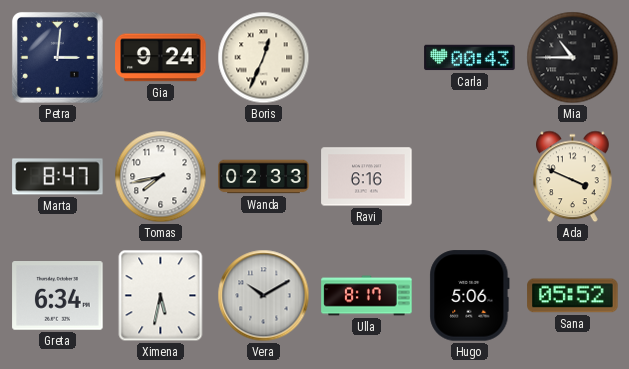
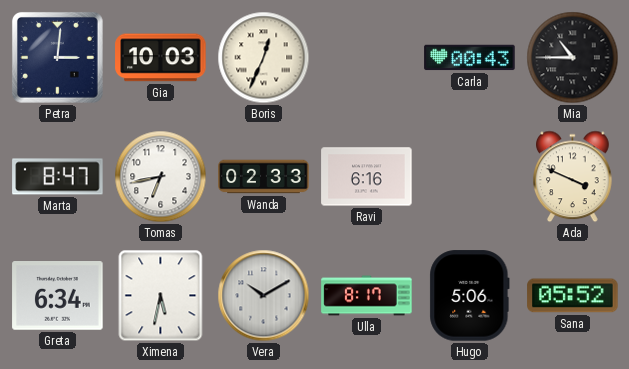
Gia: 9:24 -> 10:03
Tomas: 7:43 -> 6:43
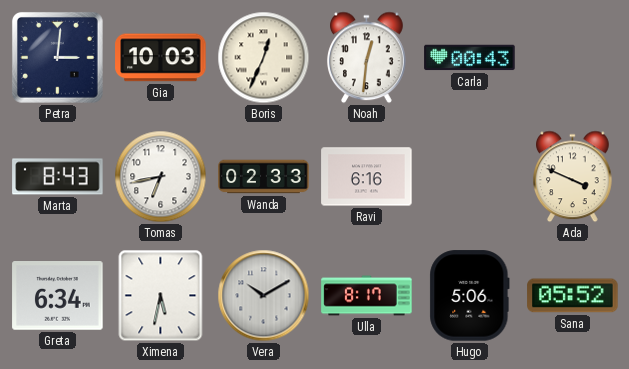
Noah: none -> 12:31
Mia: 10:45 -> none
Marta: 8:47 -> 8:43
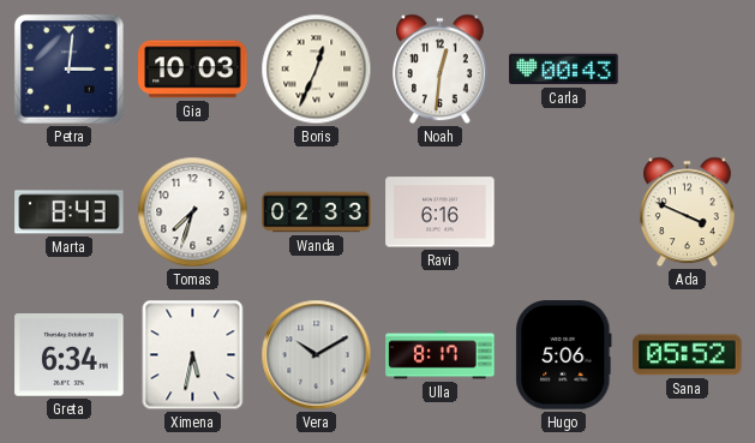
Tomas: 6:43 -> 7:33
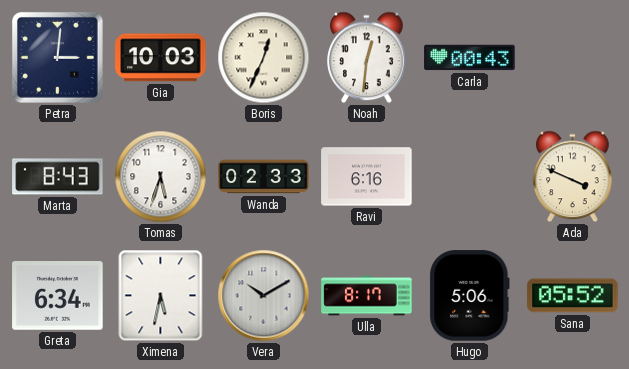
Tomas: 7:33 -> 5:33
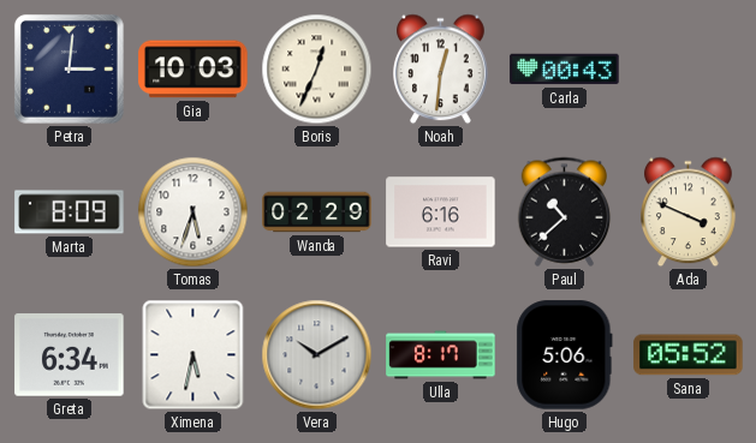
Marta: 8:43 -> 8:09
Wanda: 02:33 -> 02:29
Paul: none -> 10:38
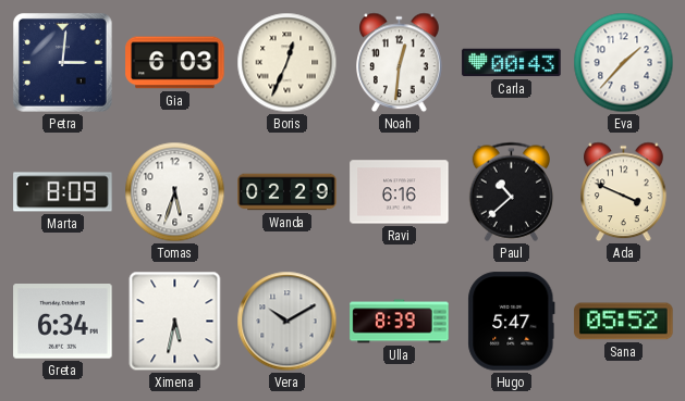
Gia: 10:03 -> 6:03
Eva: none -> 1:37
Ulla: 8:17 -> 8:39
Hugo: 5:06 -> 5:47
